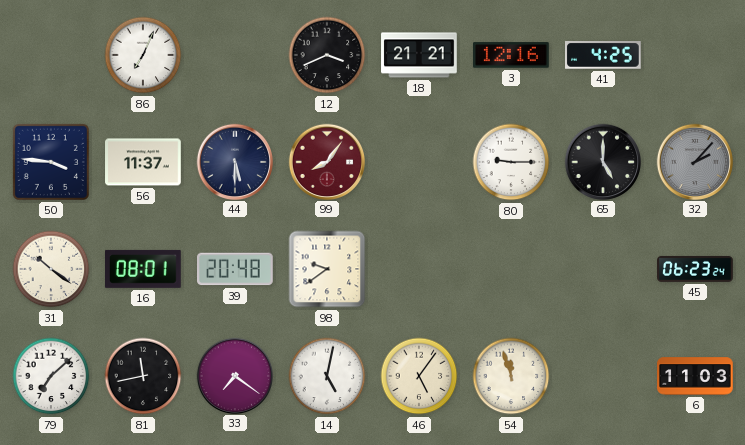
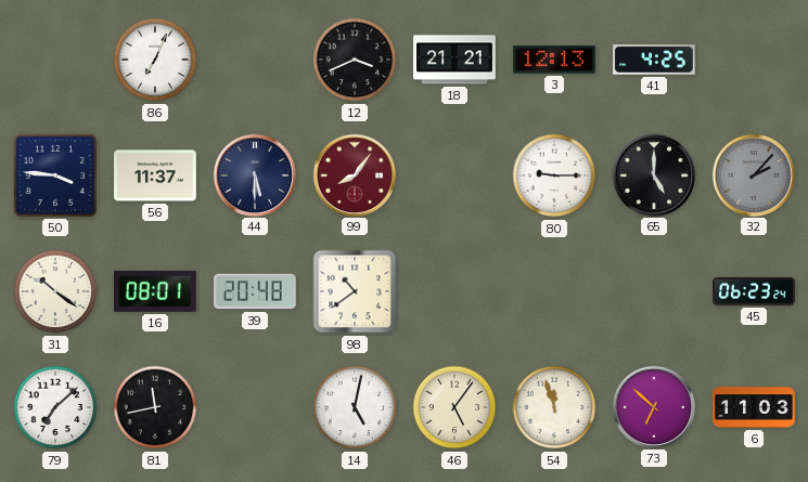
3: 12:16 -> 12:13
98: 9:39 -> 10:39
33: 7:21 -> none
73: none -> 6:52
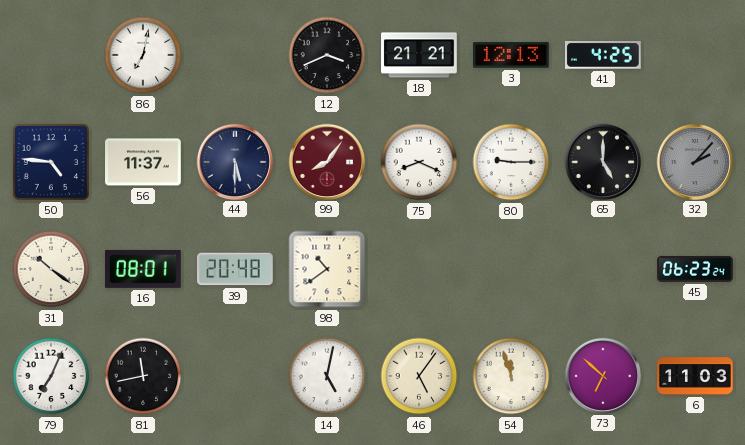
86: 7:04 -> 7:02
50: 3:46 -> 4:46
75: none -> 8:19
79: 7:08 -> 7:04
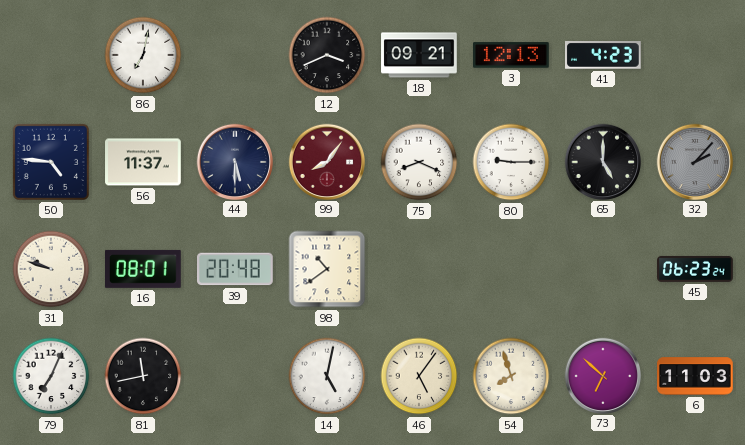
18: 21:21 -> 09:21
41: 4:25 -> 4:23
31: 10:21 -> 9:48
54: 11:57 -> 7:57
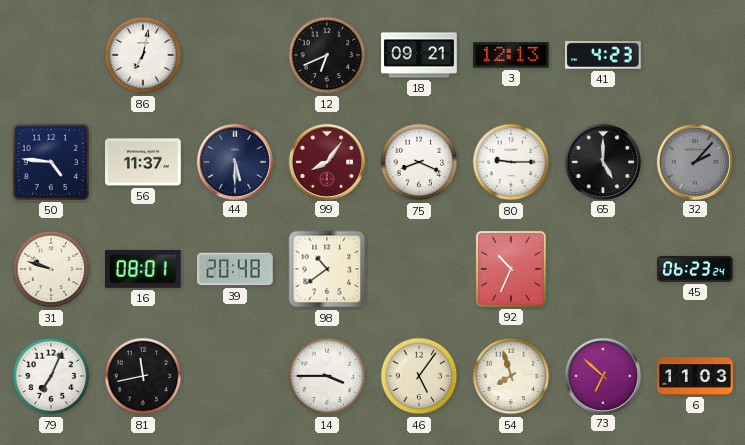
12: 3:41 -> 6:41
92: none -> 10:34
14: 5:02 -> 3:45
